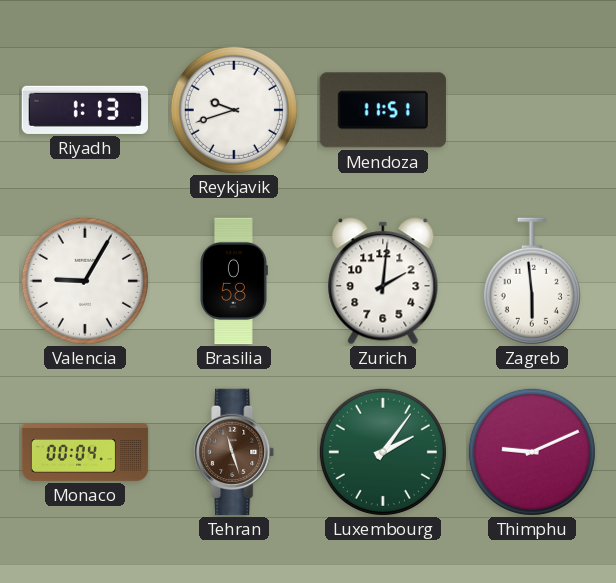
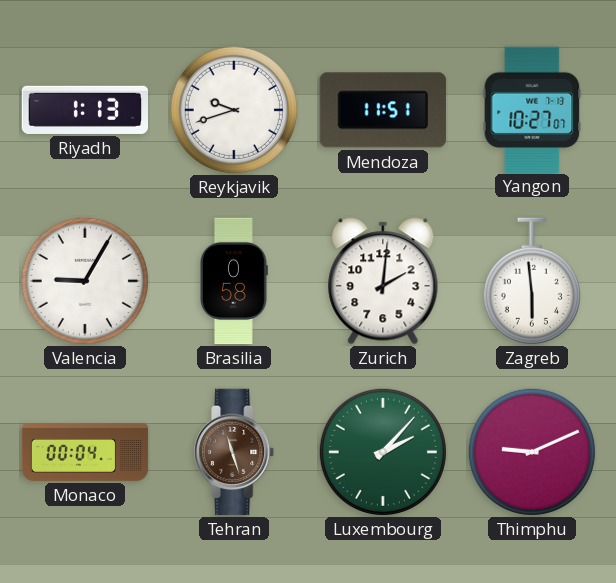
Yangon: none -> 10:27
Luxembourg: 2:06 -> 2:07
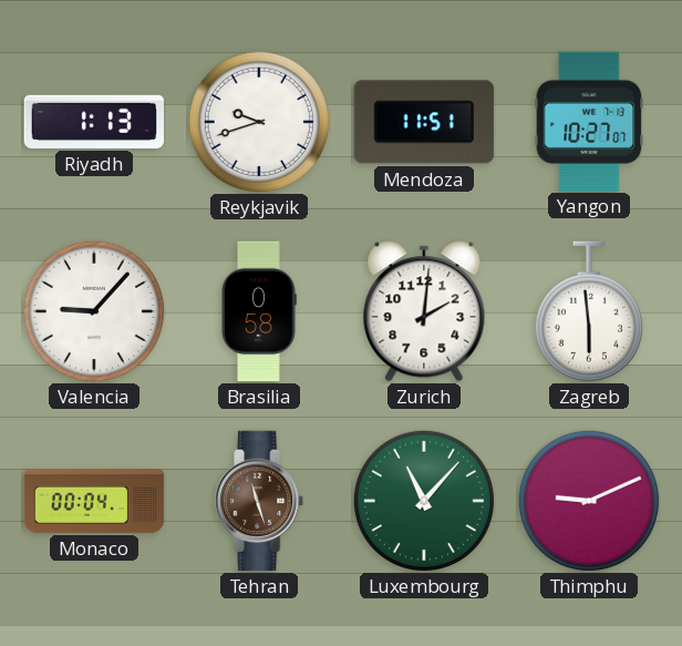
Valencia: 9:05 -> 9:07
Luxembourg: 2:07 -> 11:07
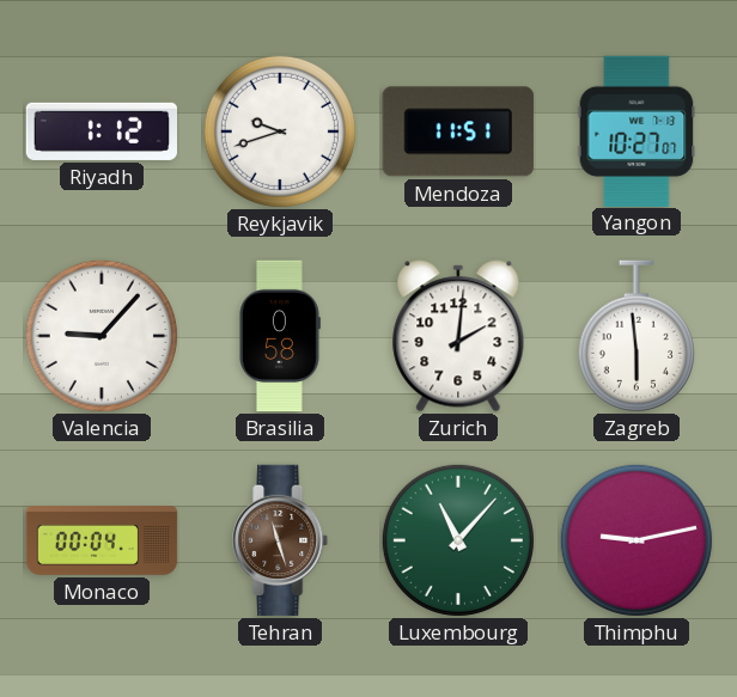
Riyadh: 1:13 -> 1:12
Thimphu: 9:11 -> 9:13
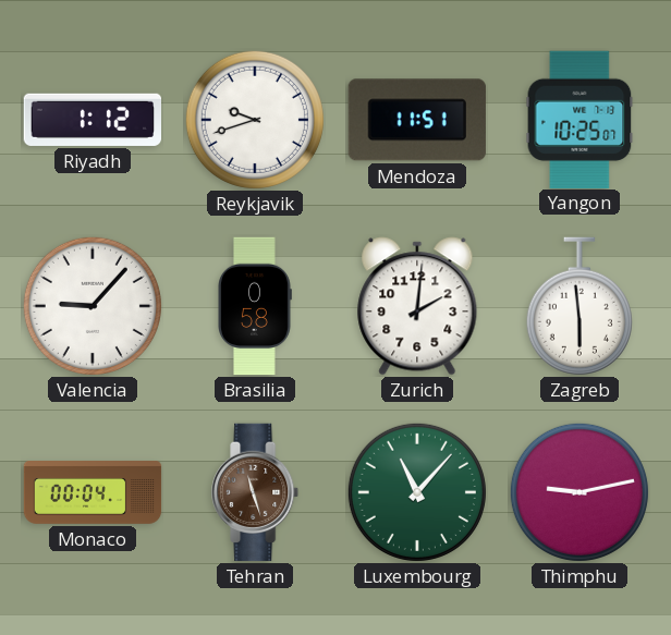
Yangon: 10:27 -> 10:25
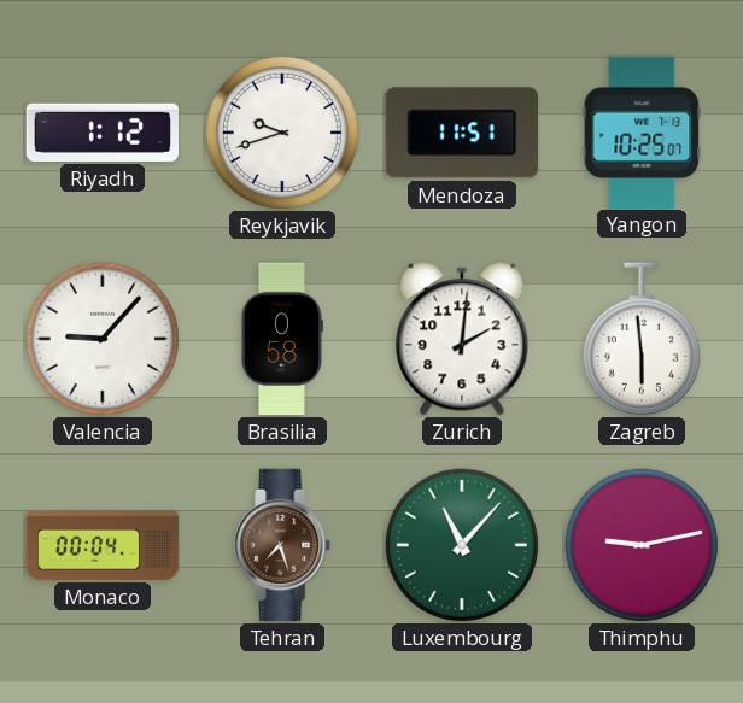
Tehran: 11:27 -> 7:27
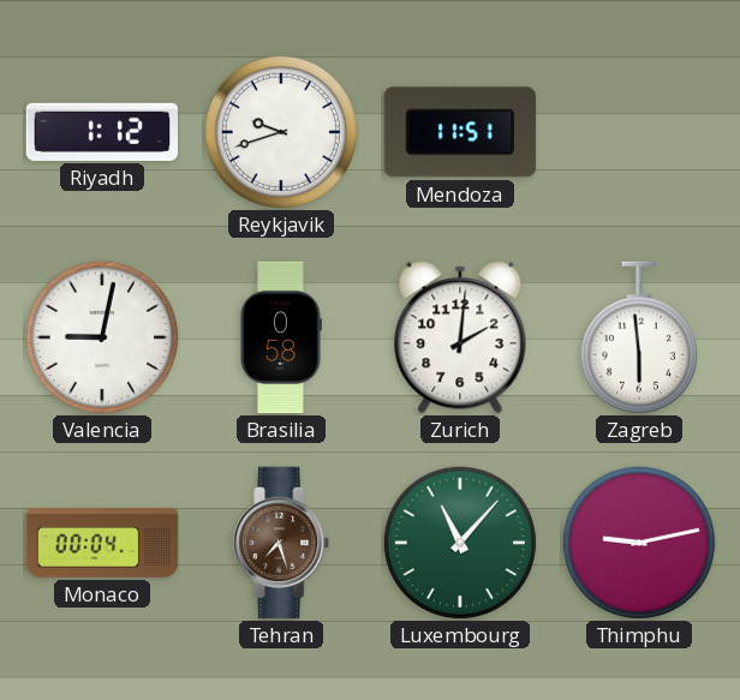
Yangon: 10:25 -> none
Valencia: 9:07 -> 9:02
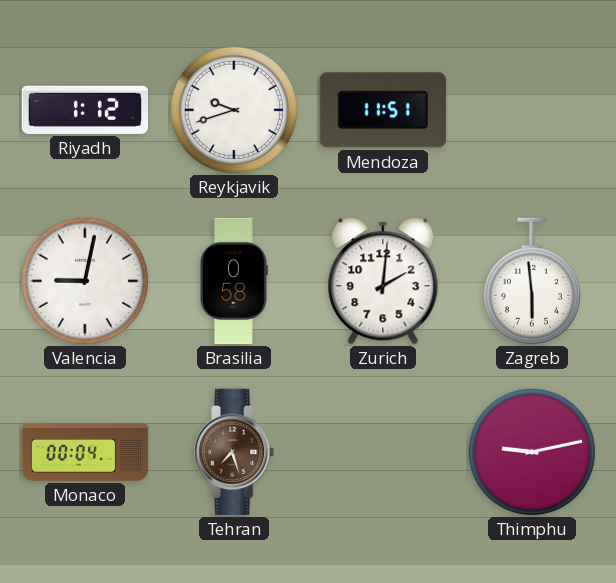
Luxembourg: 11:07 -> none
